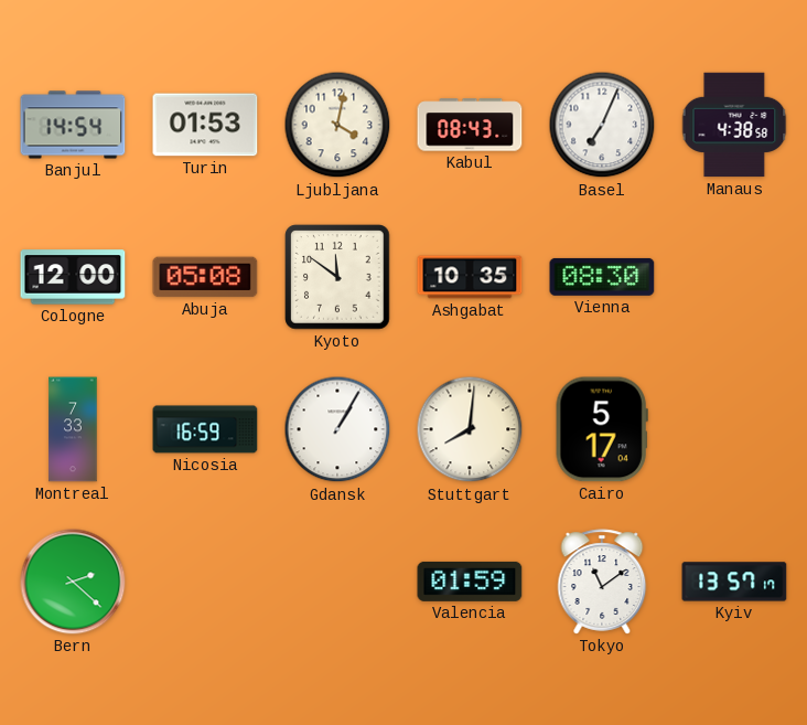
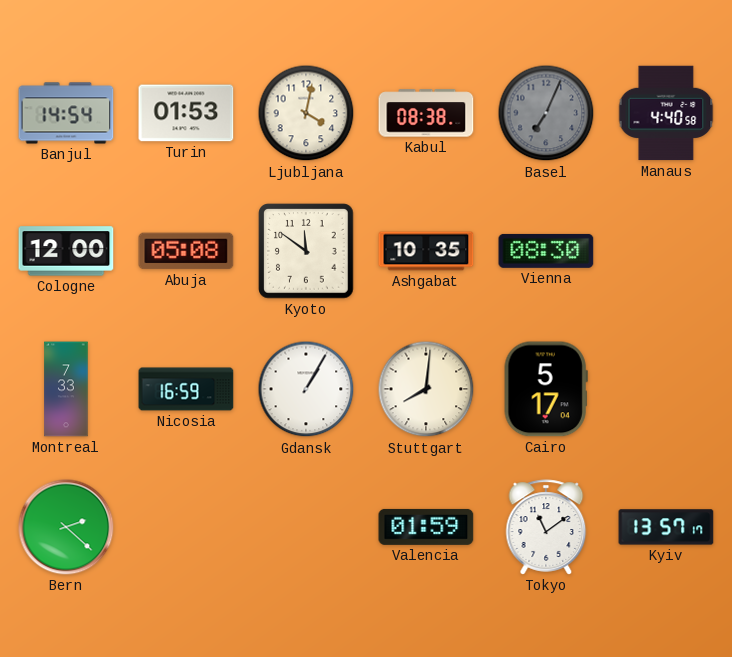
Kabul: 08:43 -> 08:38
Basel dial: white -> grey
Manaus: 4:38 -> 4:40
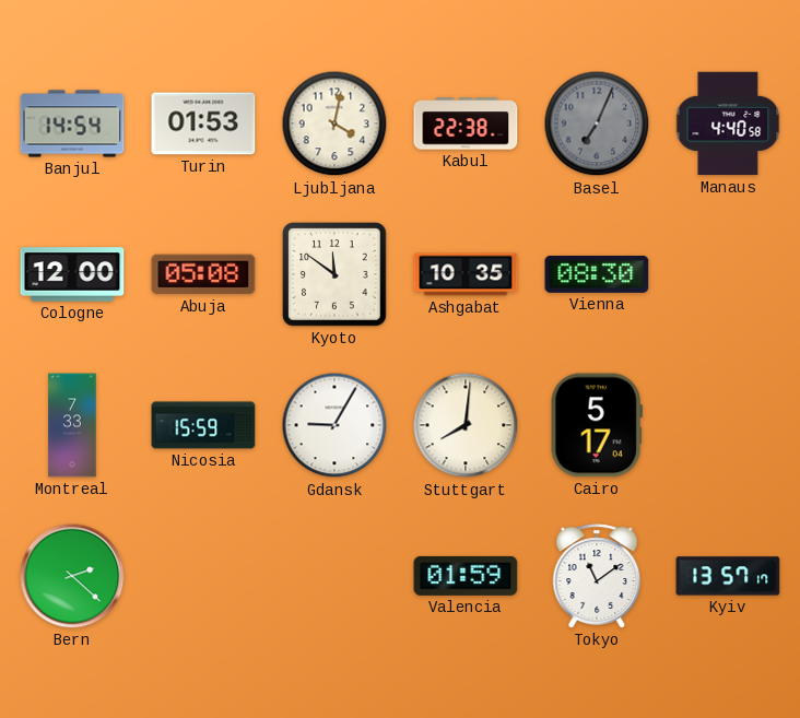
Kabul: 08:38 -> 22:38
Nicosia: 16:59 -> 15:59
Gdansk: 1:05 -> 9:05
